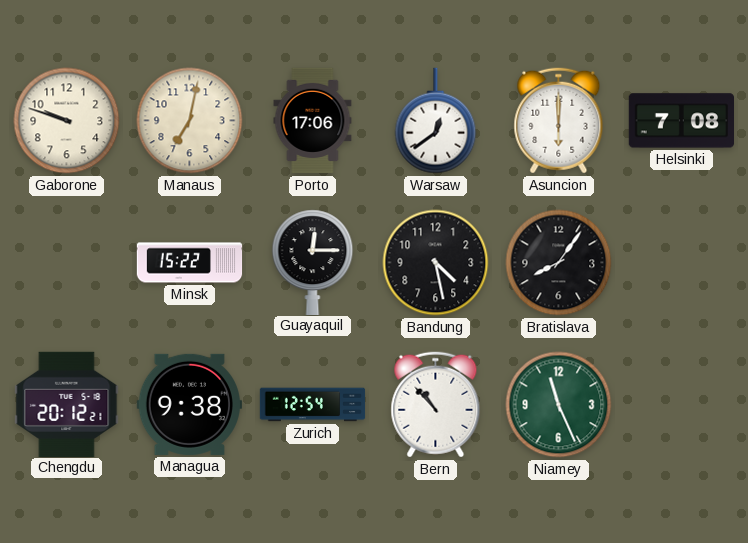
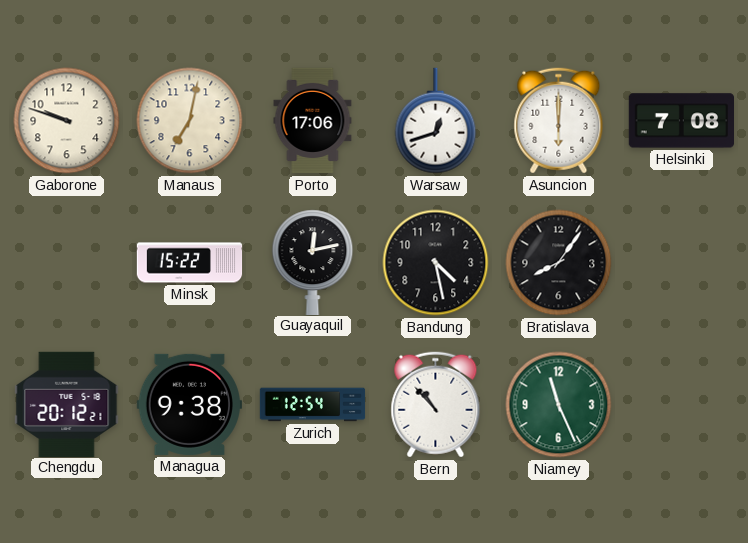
Warsaw: 12:39 -> 12:42
Guayaquil: 12:15 -> 12:13
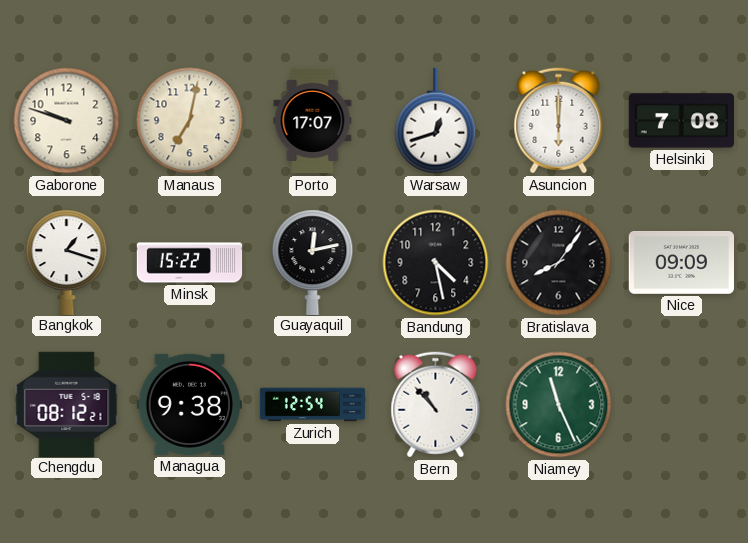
Porto: 17:06 -> 17:07
Bangkok: none -> 1:18
Nice: none -> 09:09
Chengdu: 20:12 -> 08:12
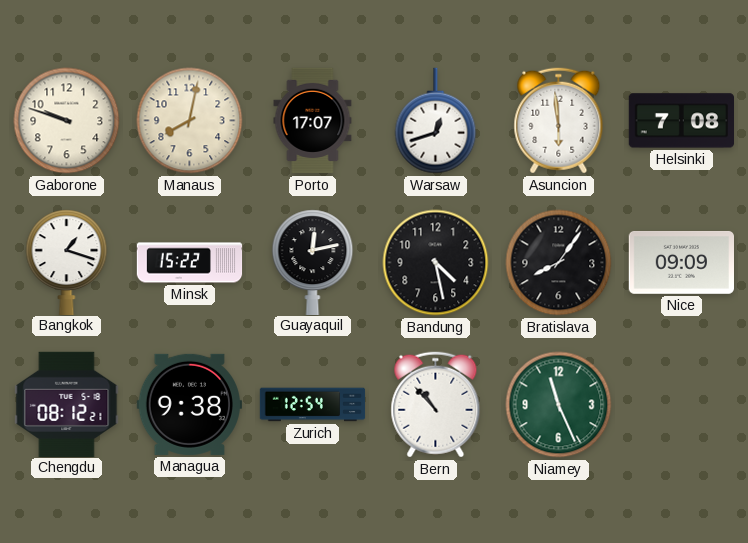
Manaus: 7:02 -> 8:02
Asuncion: 6:00 -> 5:59
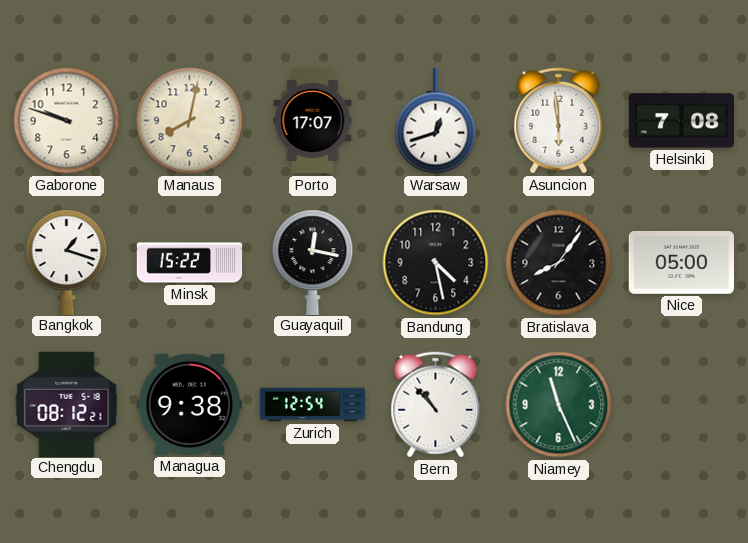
Guayaquil: 12:13 -> 12:17
Nice: 09:09 -> 05:00
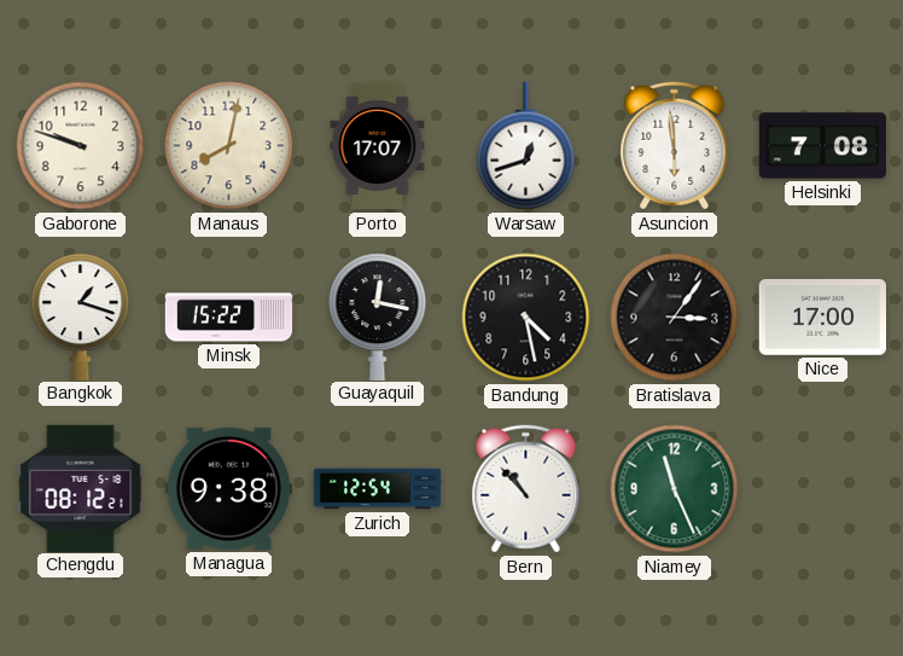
Bratislava: 8:06 -> 3:06
Nice: 05:00 -> 17:00
